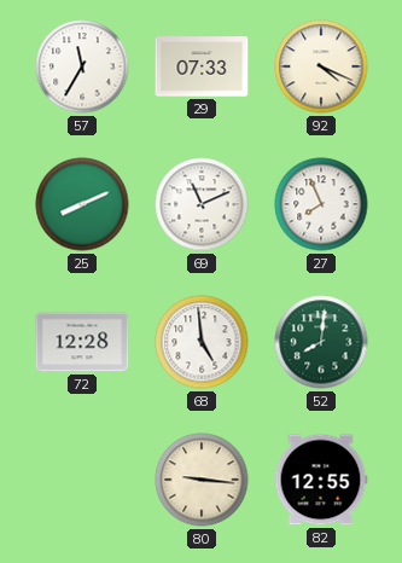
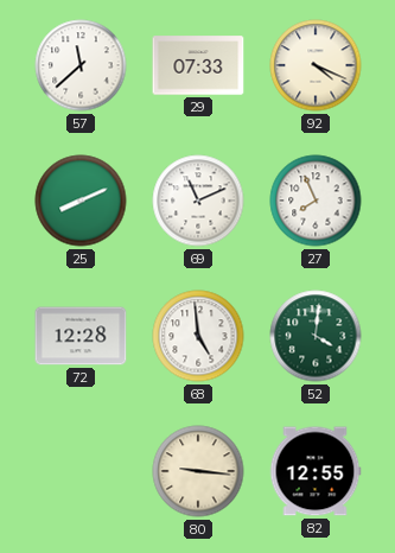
57: 11:35 -> 11:38
52: 8:01 -> 4:01
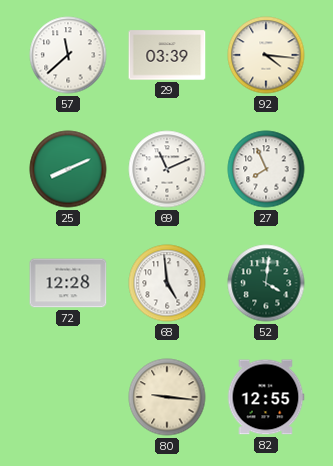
29: 07:33 -> 03:39
92: 4:19 -> 4:16
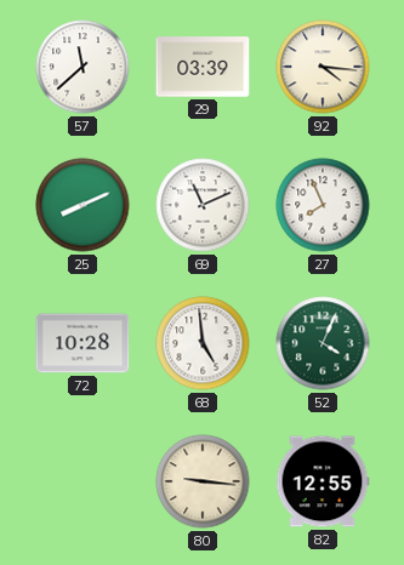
72: 12:28 -> 10:28
52: 4:01 -> 4:04
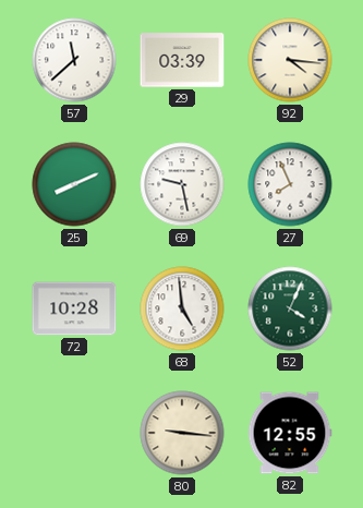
69: 11:11 -> 9:28
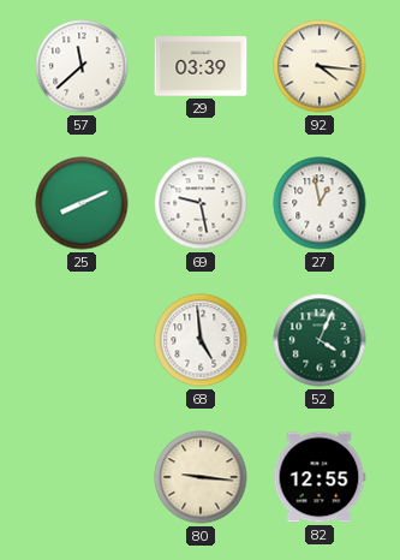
27: 7:56 -> 12:58
72: 10:28 -> none
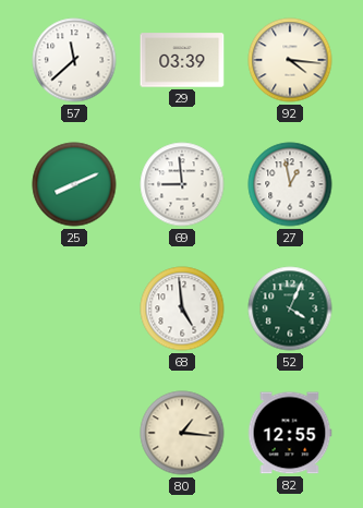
69: 9:28 -> 8:59
80: 9:16 -> 1:16
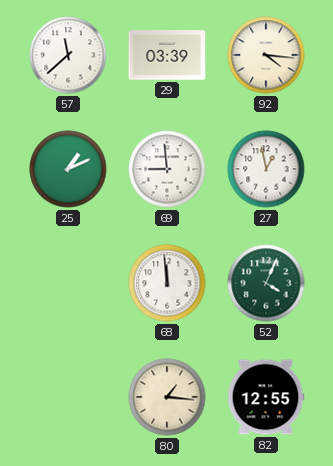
25: 8:11 -> 1:11
68: 4:59 -> 11:59
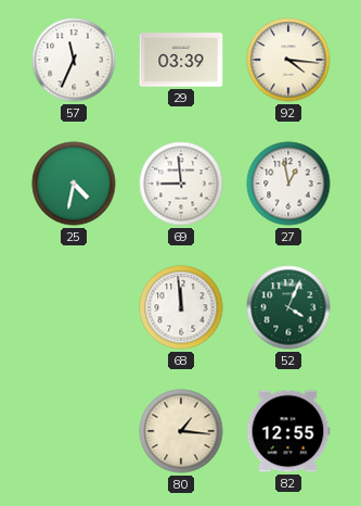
57: 11:38 -> 11:34
25: 1:11 -> 4:32
